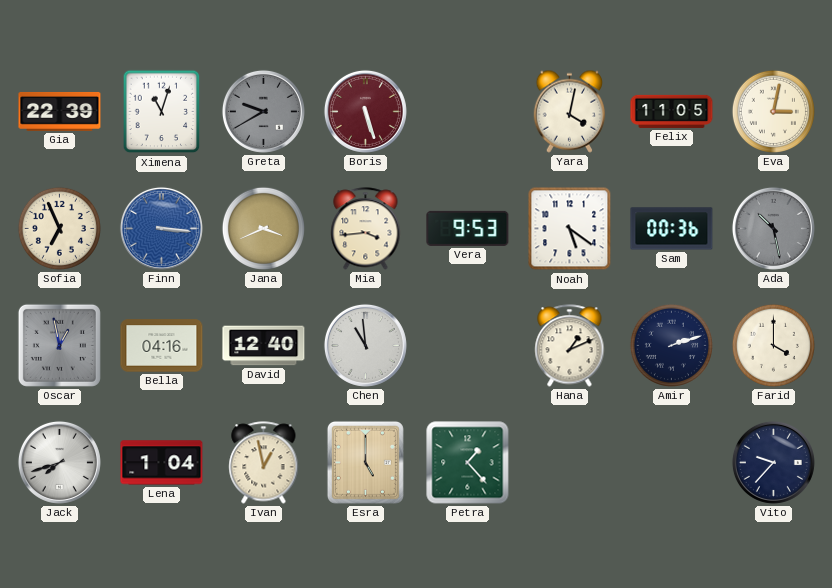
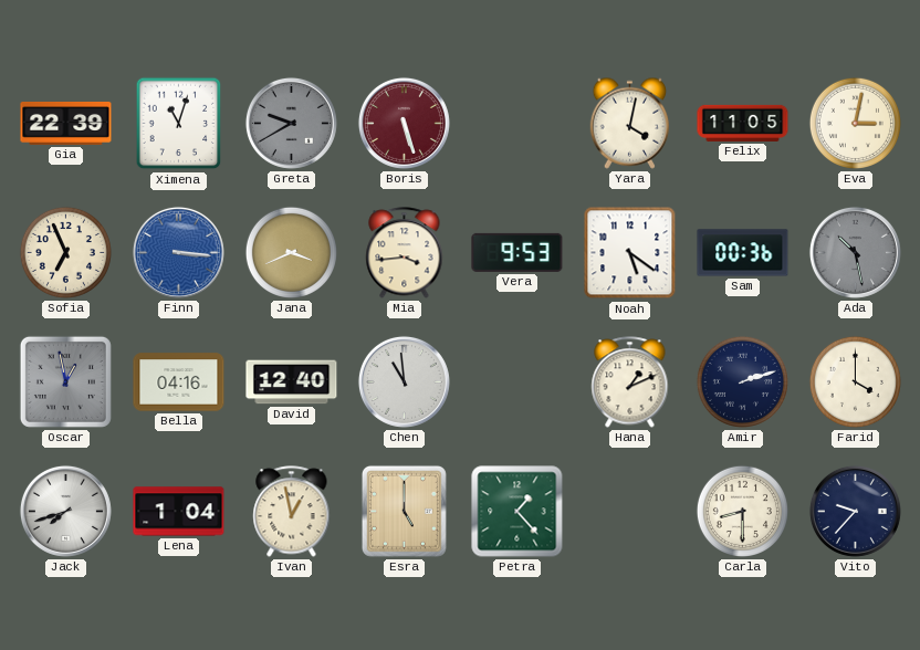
Carla: none -> 8:30
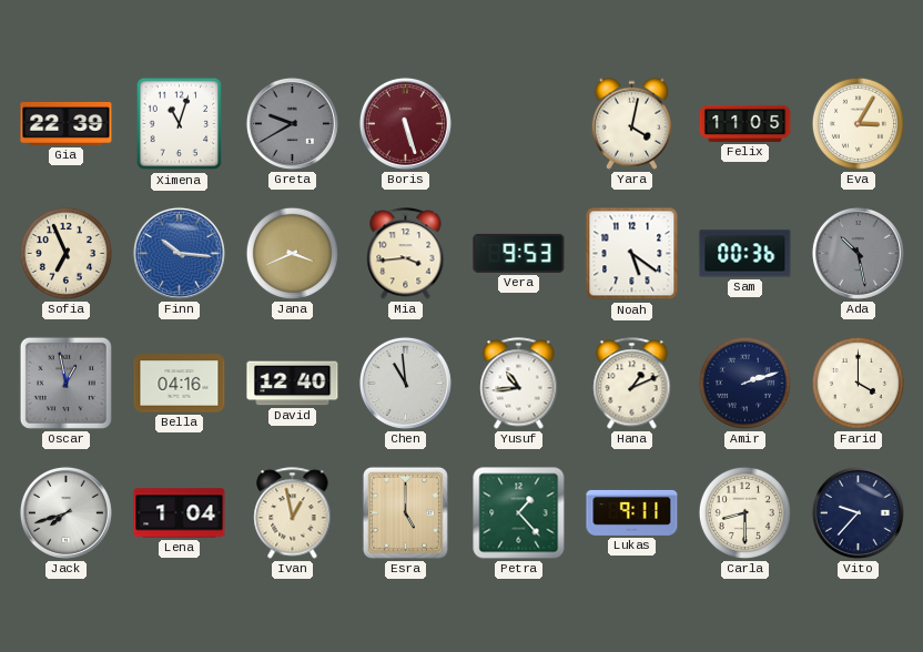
Eva: 3:02 -> 3:05
Finn: 3:16 -> 10:16
Yusuf: none -> 10:44
Lukas: none -> 9:11
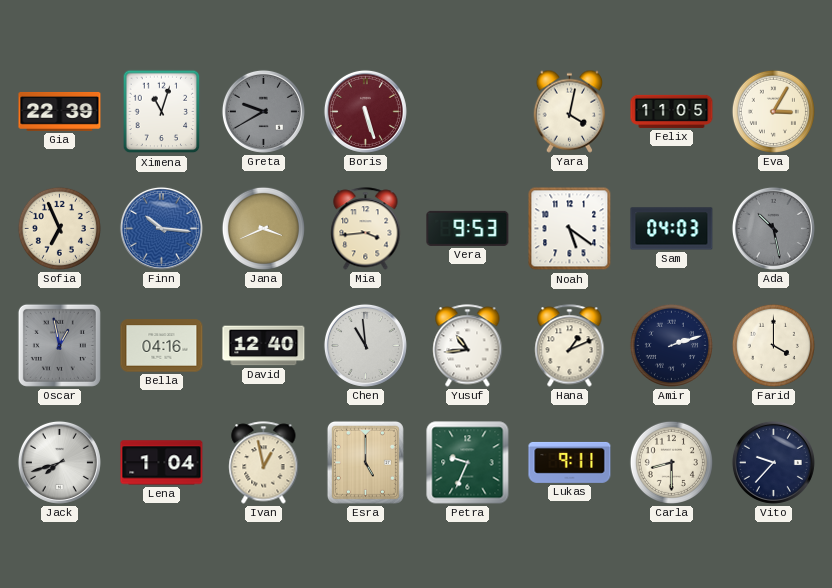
Sam: 00:36 -> 04:03
Petra: 1:23 -> 9:34
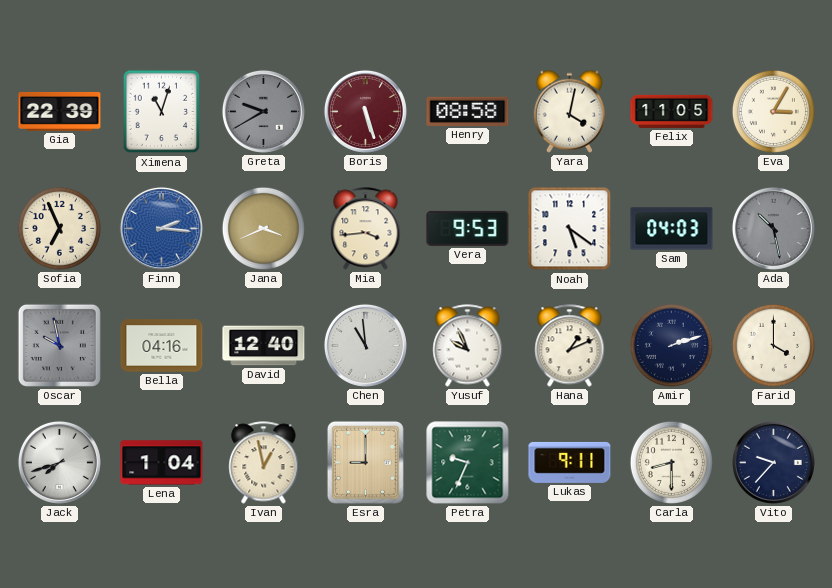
Henry: none -> 08:58
Finn: 10:16 -> 2:16
Oscar: 12:58 -> 9:58
Yusuf: 10:44 -> 9:56
Esra: 5:00 -> 9:00
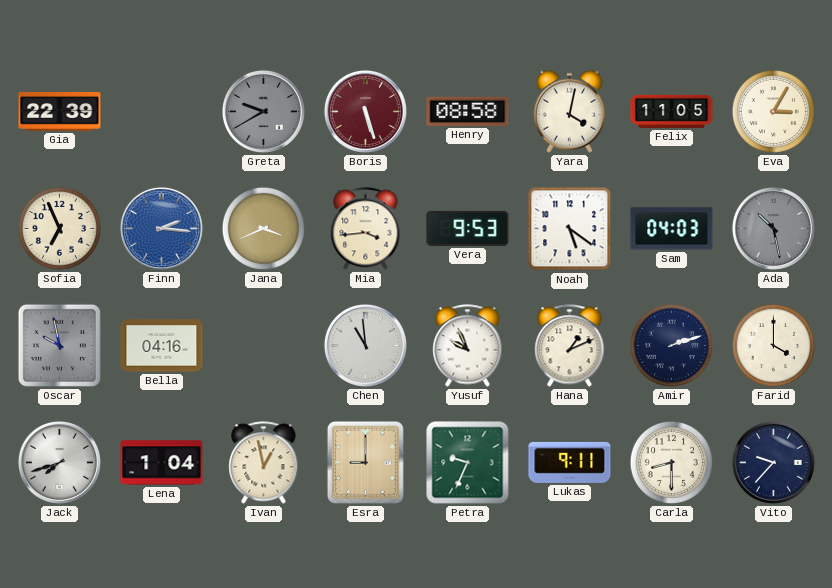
Ximena: 11:03 -> none
David: 12:40 -> none
